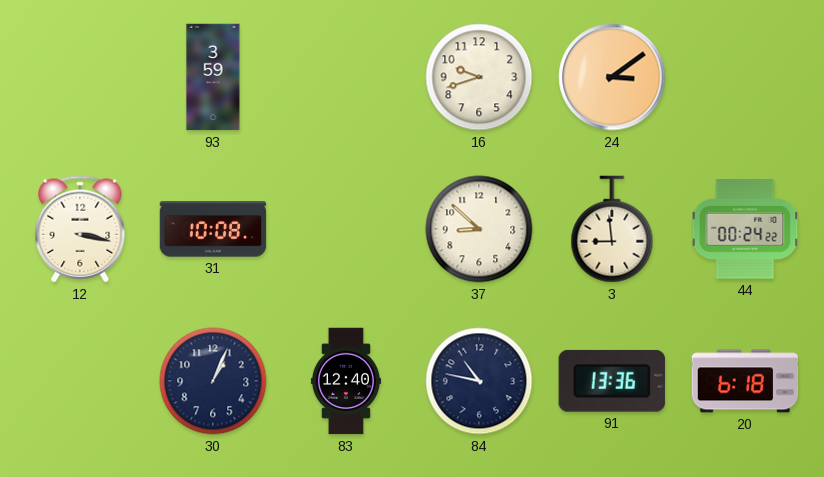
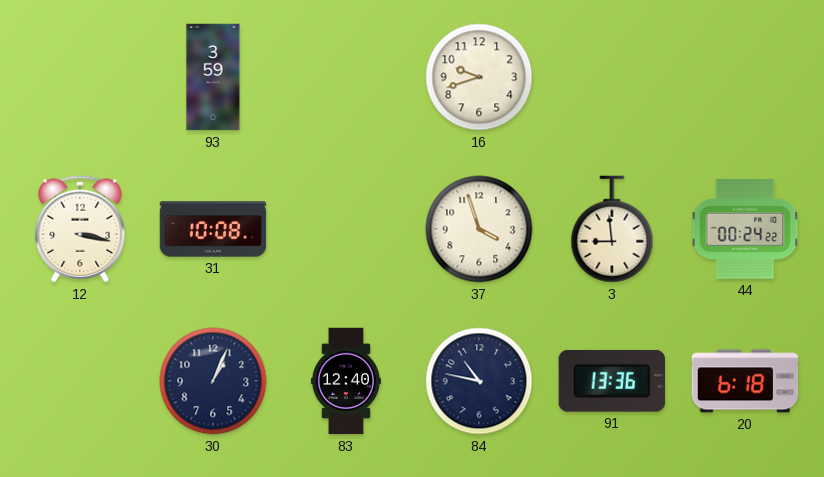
24: 3:09 -> none
37: 8:52 -> 3:57
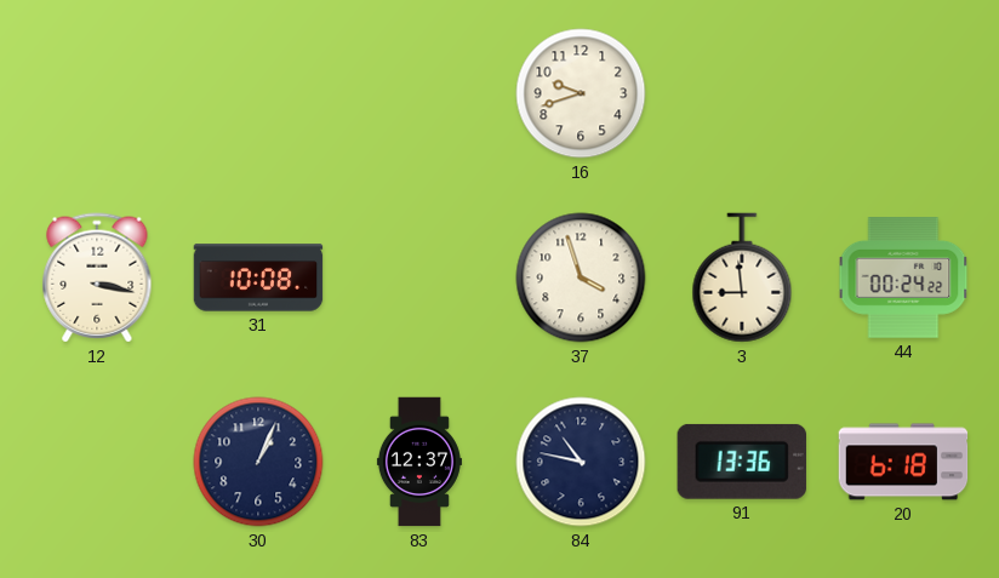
93: 3:59 -> none
83: 12:40 -> 12:37
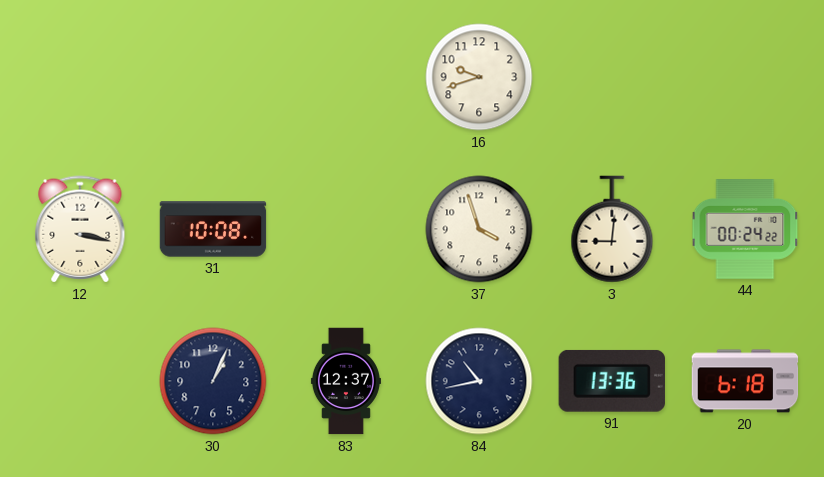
3: 8:59 -> 9:01
84: 10:47 -> 10:43
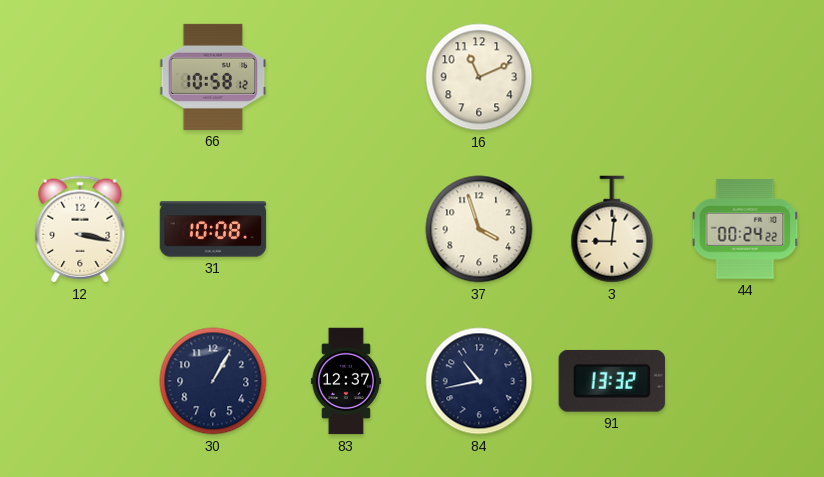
66: none -> 10:58
16: 9:42 -> 11:11
30: 1:04 -> 1:05
91: 13:36 -> 13:32
20: 6:18 -> none
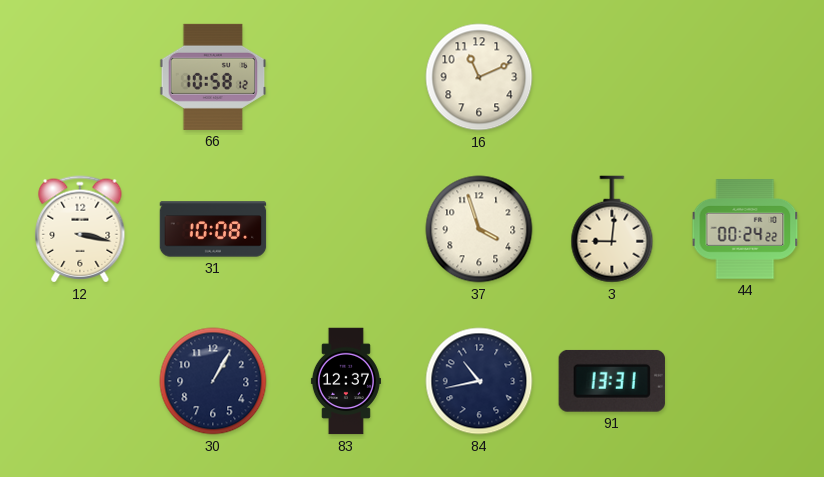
91: 13:32 -> 13:31
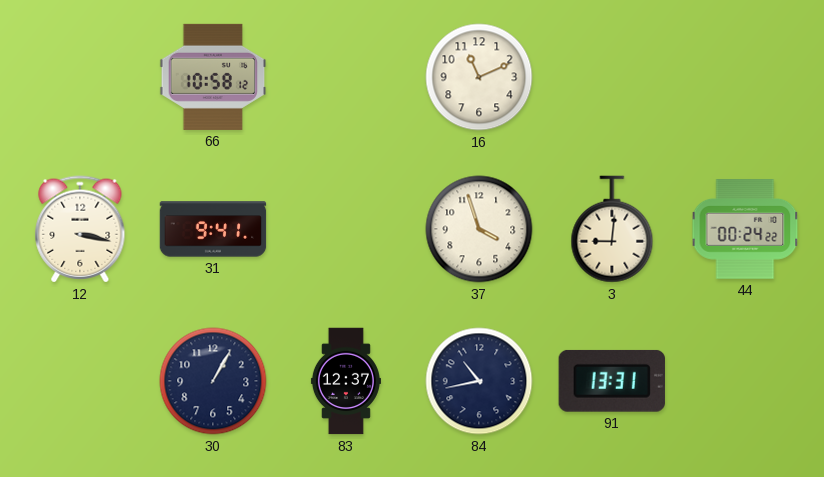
31: 10:08 -> 9:41
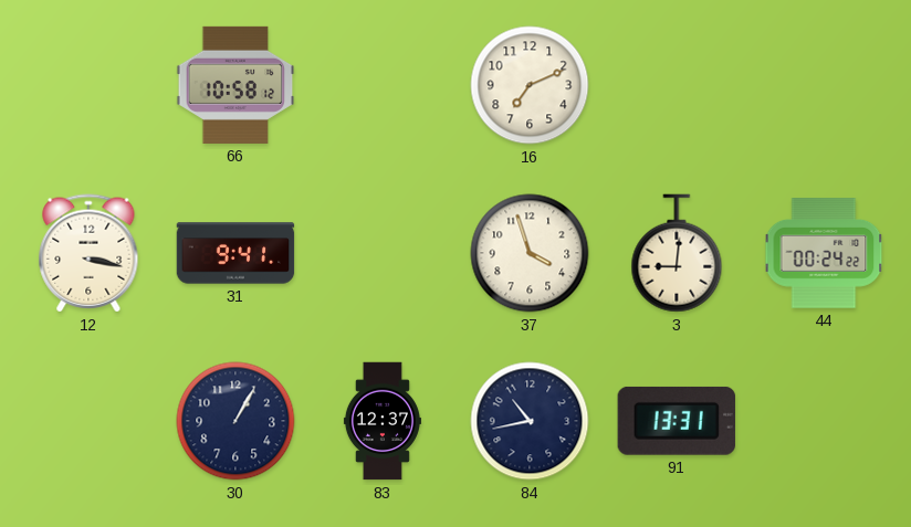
16: 11:11 -> 7:11
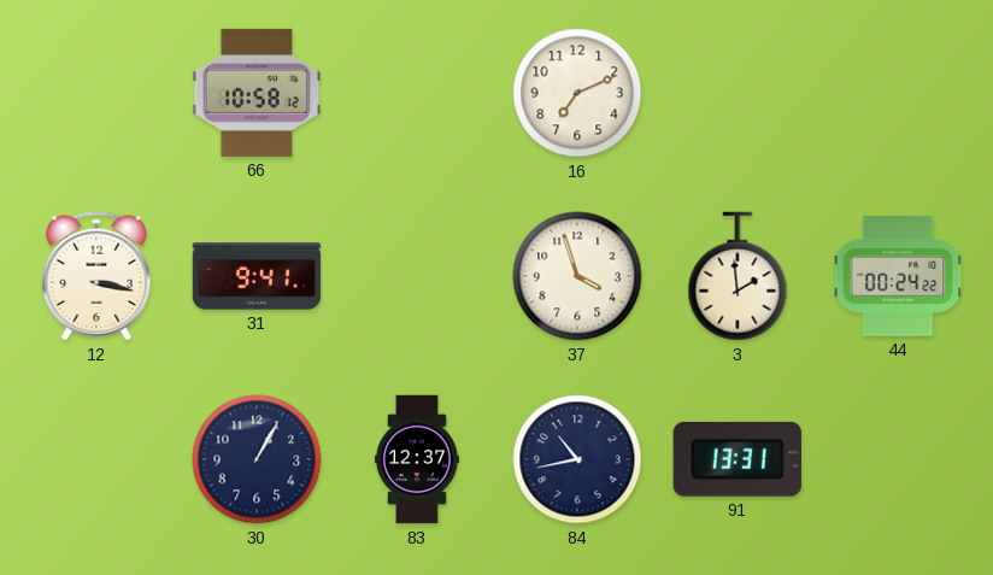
3: 9:01 -> 1:59
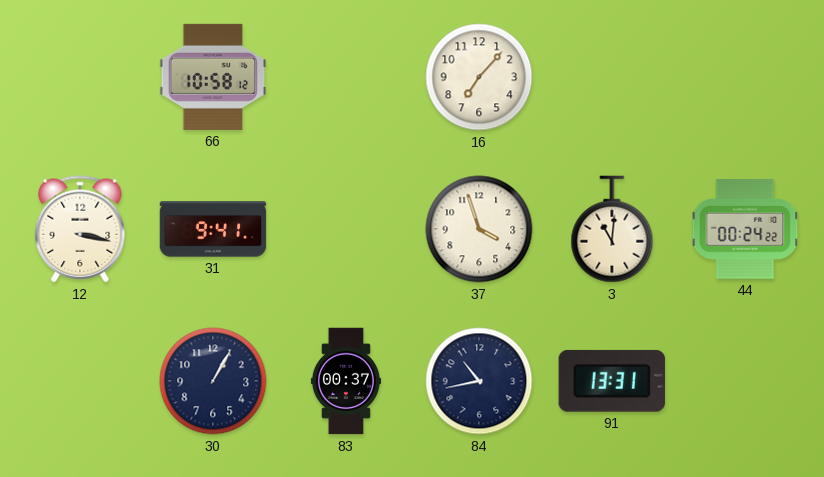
16: 7:11 -> 7:07
3: 1:59 -> 11:01
83: 12:37 -> 00:37
